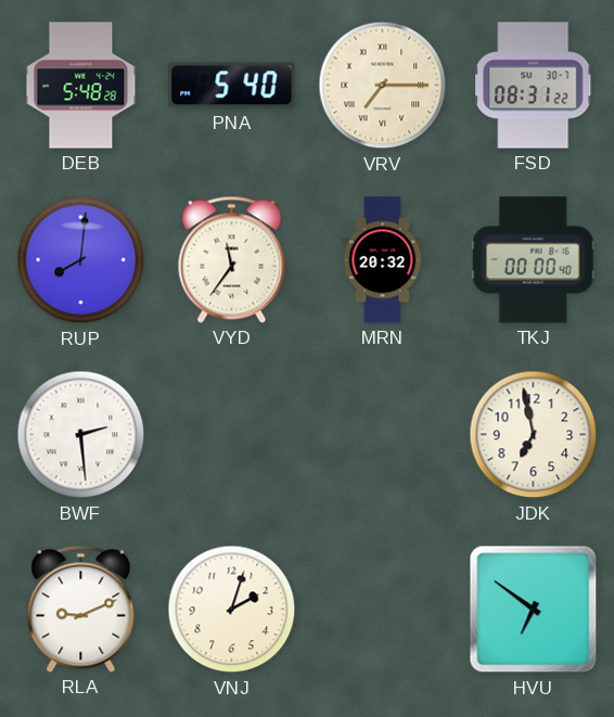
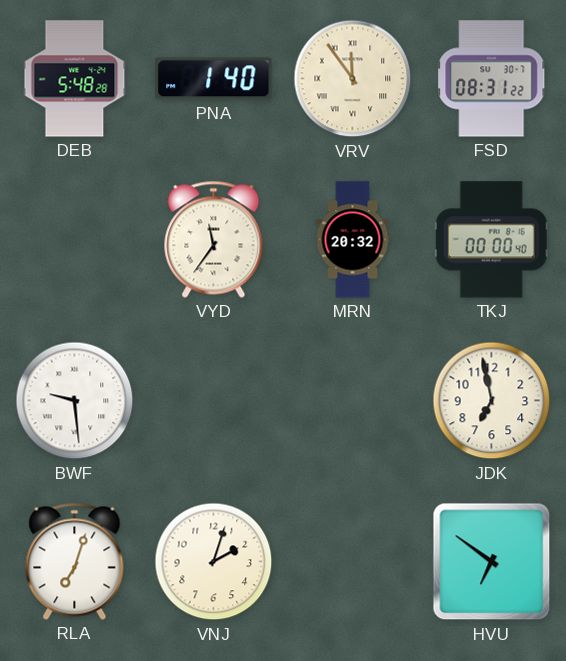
PNA: 5:40 -> 1:40
VRV: 7:15 -> 11:54
RUP: 8:01 -> none
BWF: 2:29 -> 9:29
RLA: 9:11 -> 7:03
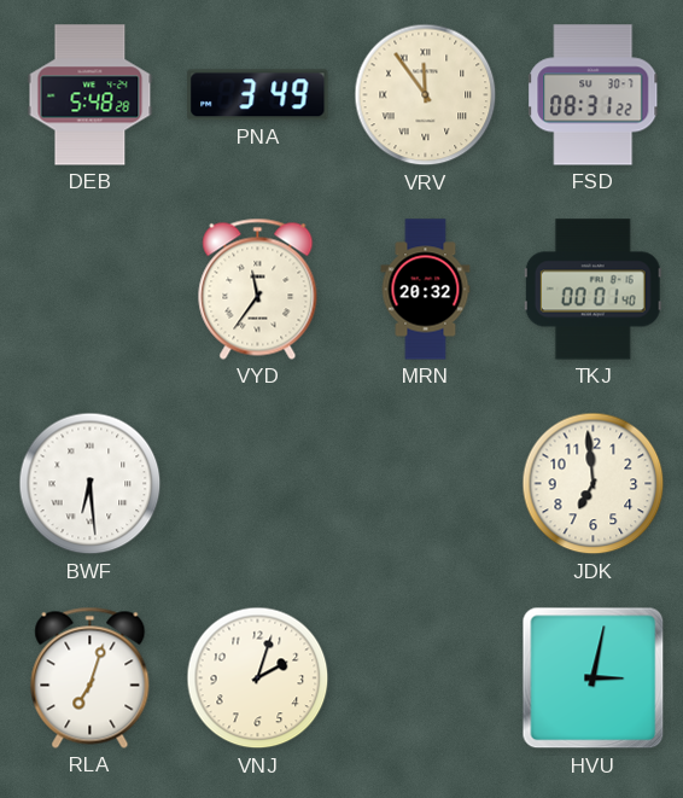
PNA: 1:40 -> 3:49
TKJ: 00:00 -> 00:01
BWF: 9:29 -> 6:29
JDK: 6:58 -> 6:59
HVU: 6:51 -> 3:02
